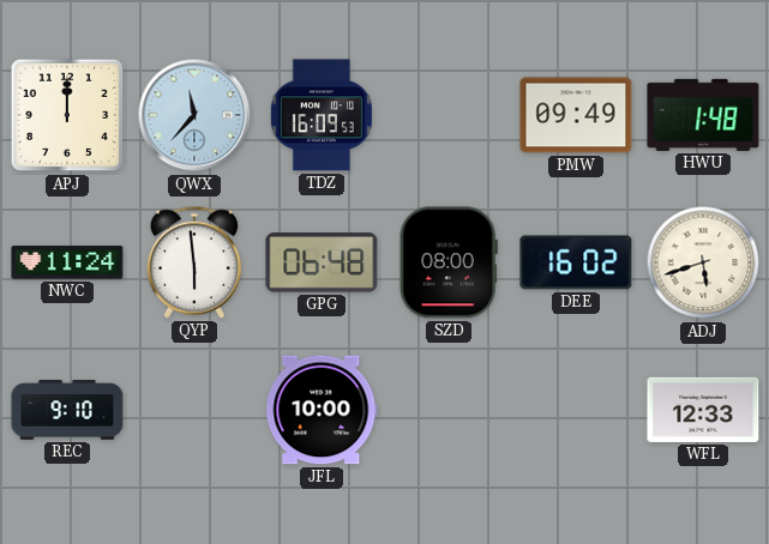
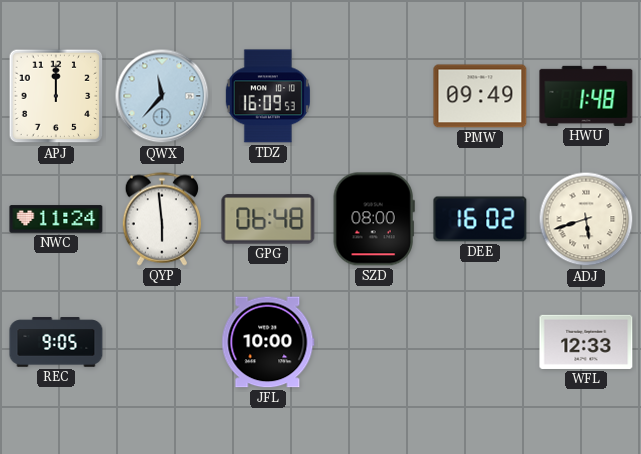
REC: 9:10 -> 9:05
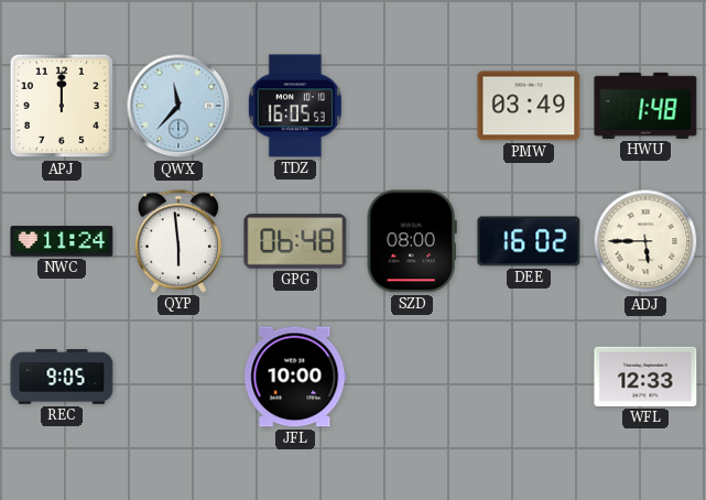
TDZ: 16:09 -> 16:05
PMW: 09:49 -> 03:49
ADJ: 5:42 -> 5:45
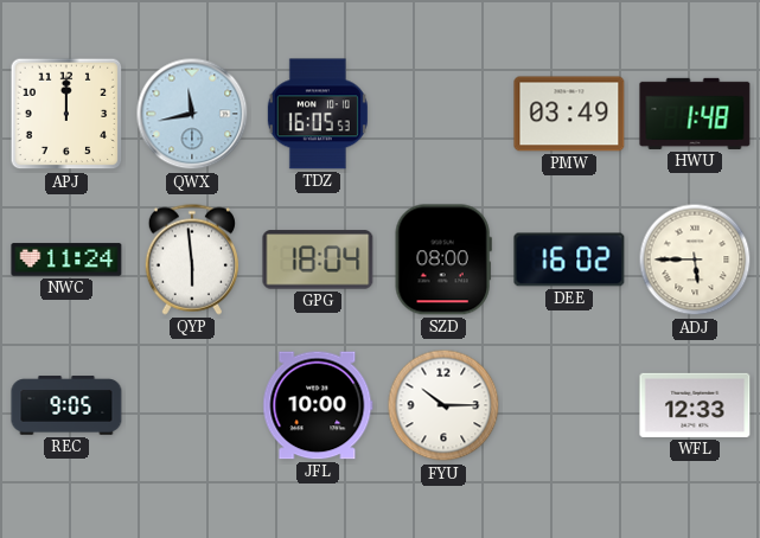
QWX: 11:37 -> 11:43
GPG: 06:48 -> 18:04
FYU: none -> 10:15
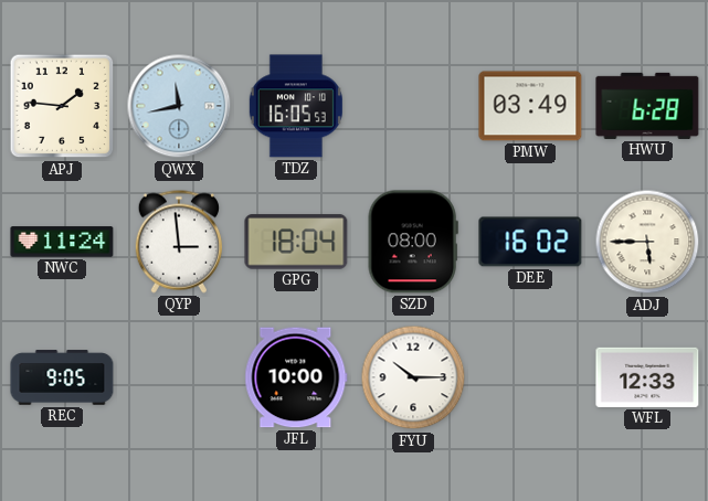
APJ: 12:00 -> 1:46
HWU: 1:48 -> 6:28
QYP: 5:59 -> 2:59
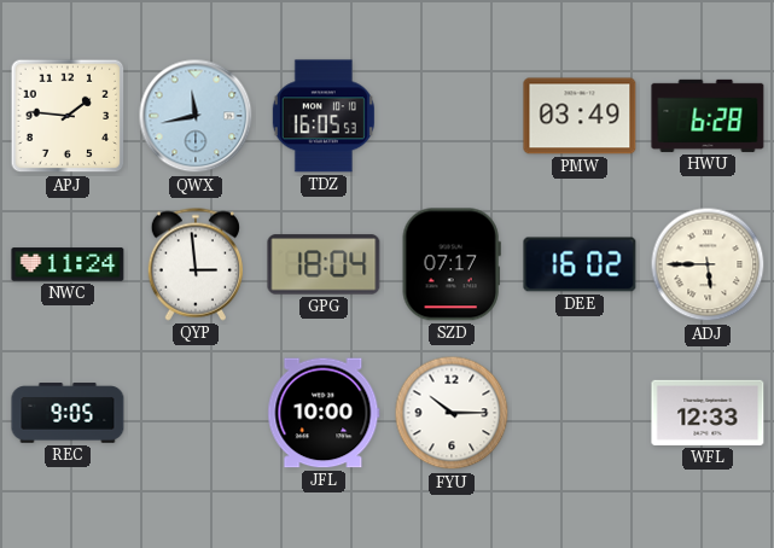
SZD: 08:00 -> 07:17
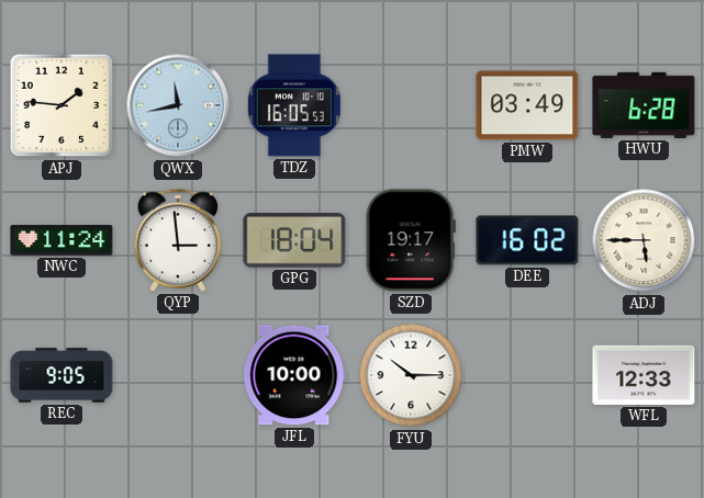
SZD: 07:17 -> 19:17
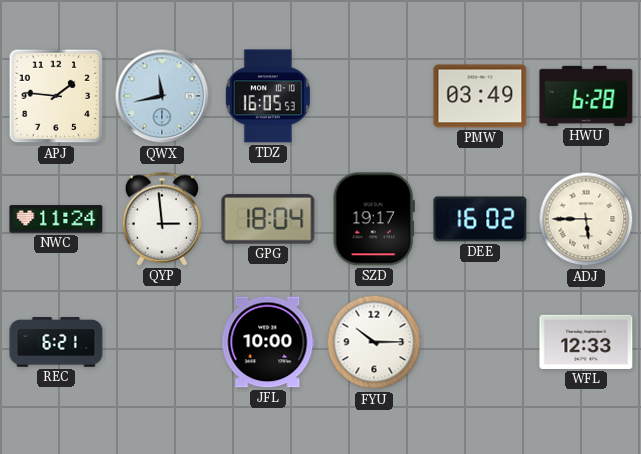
REC: 9:05 -> 6:21
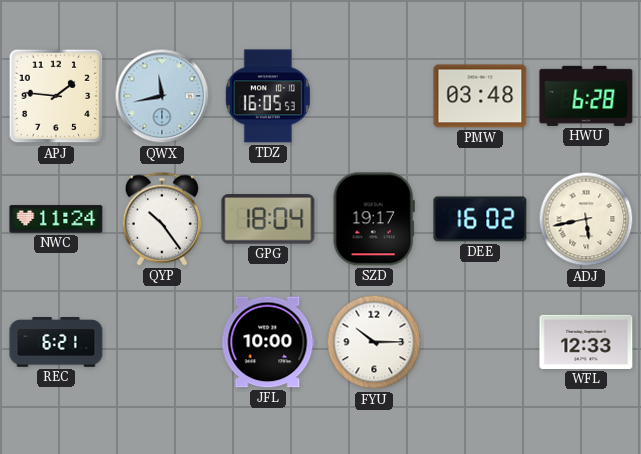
PMW: 03:49 -> 03:48
QYP: 2:59 -> 10:24
ADJ: 5:45 -> 5:43
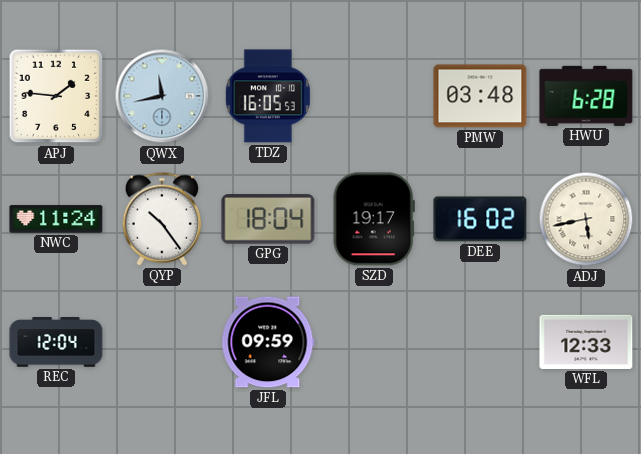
REC: 6:21 -> 12:04
JFL: 10:00 -> 09:59
FYU: 10:15 -> none
